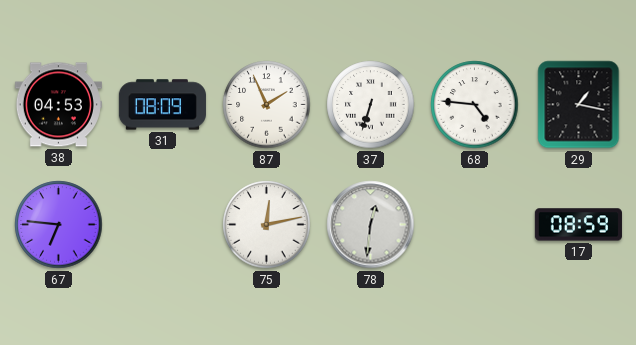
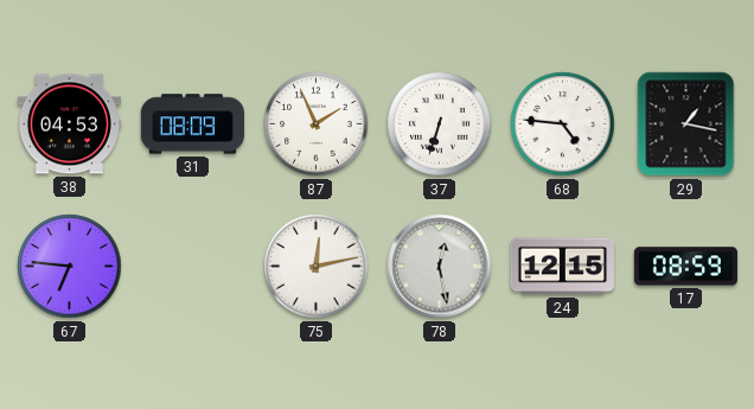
78: 12:31 -> 12:28
24: none -> 12:15
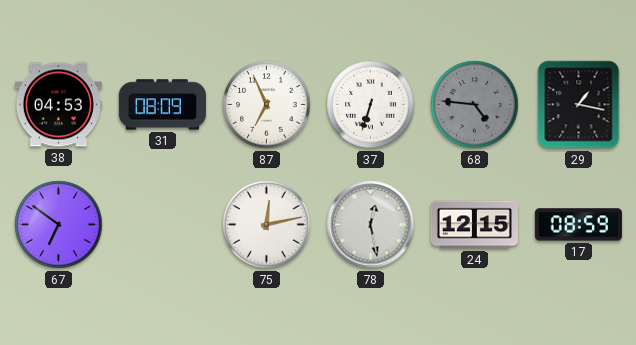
87: 1:56 -> 6:56
68 dial: white -> grey
67: 6:46 -> 6:51
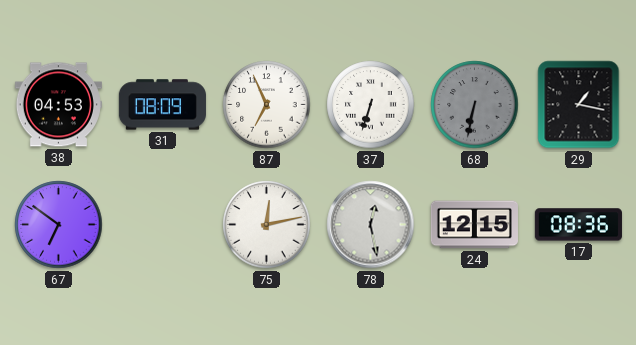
68: 4:46 -> 6:32
17: 08:59 -> 08:36
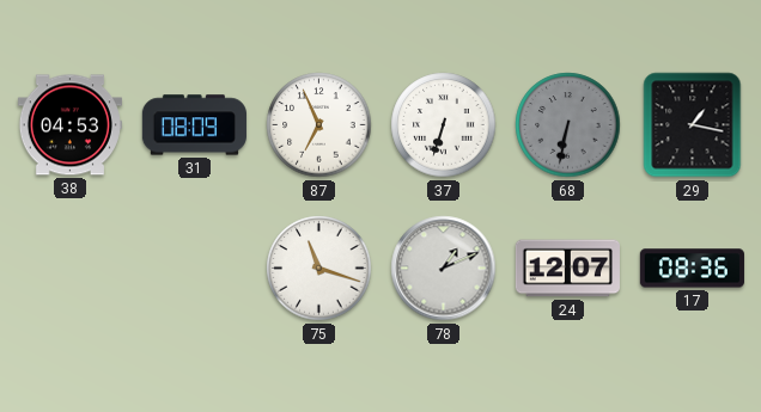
67: 6:51 -> none
75: 12:13 -> 11:18
78: 12:28 -> 1:11
24: 12:15 -> 12:07
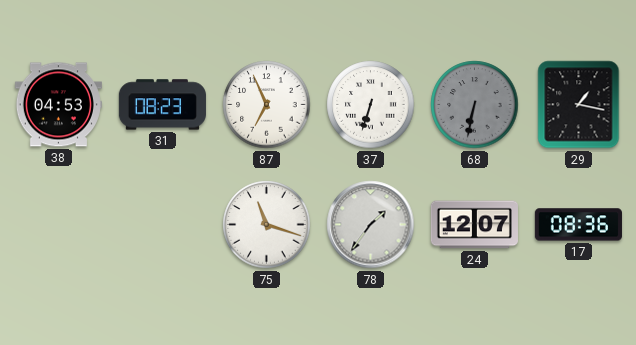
31: 08:09 -> 08:23
78: 1:11 -> 1:36
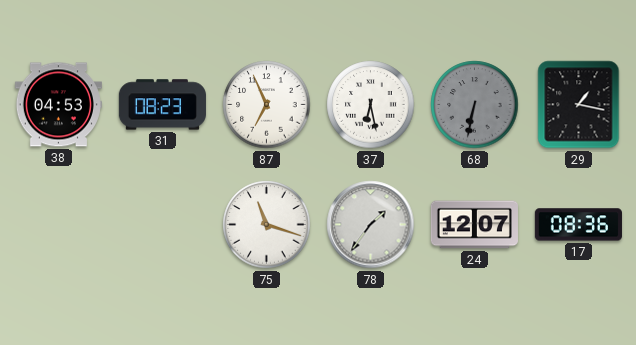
37: 6:33 -> 6:28
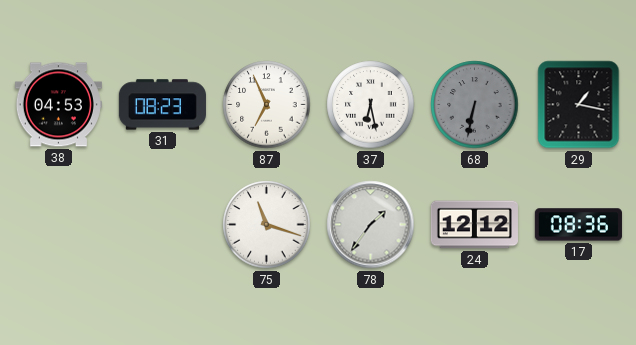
24: 12:07 -> 12:12
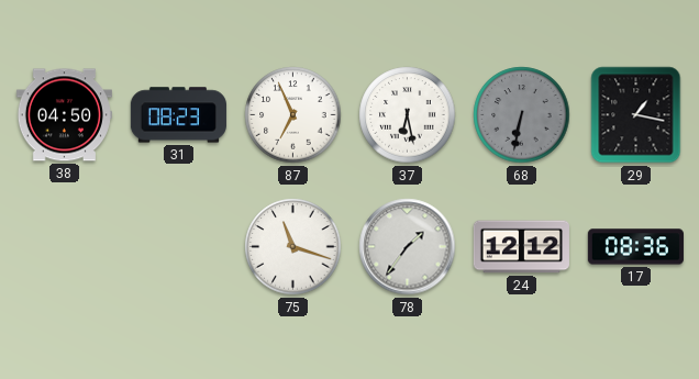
38: 04:53 -> 04:50
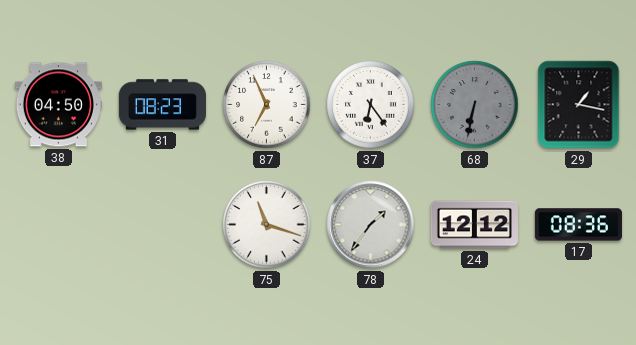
37: 6:28 -> 6:24
